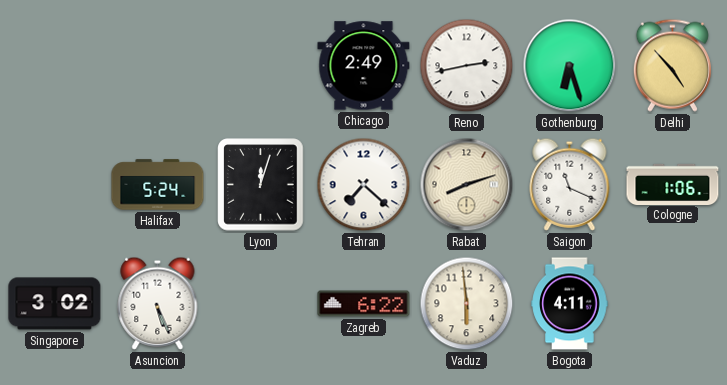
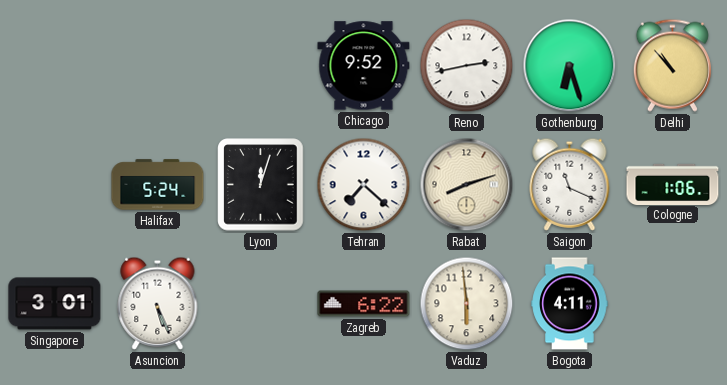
Chicago: 2:49 -> 9:52
Delhi: 4:53 -> 10:53
Singapore: 3:02 -> 3:01
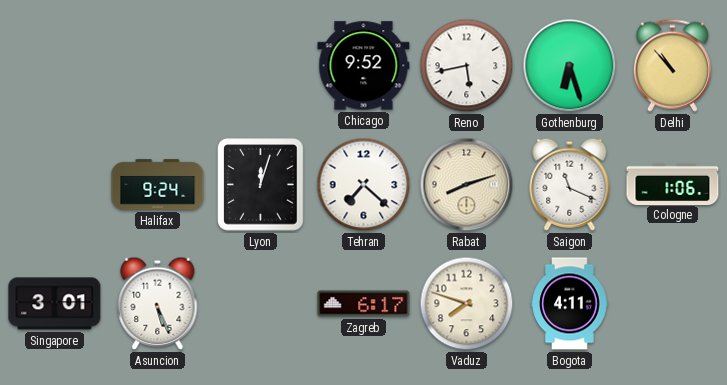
Reno: 2:43 -> 5:43
Halifax: 5:24 -> 9:24
Zagreb: 6:22 -> 6:17
Vaduz: 5:59 -> 7:48
